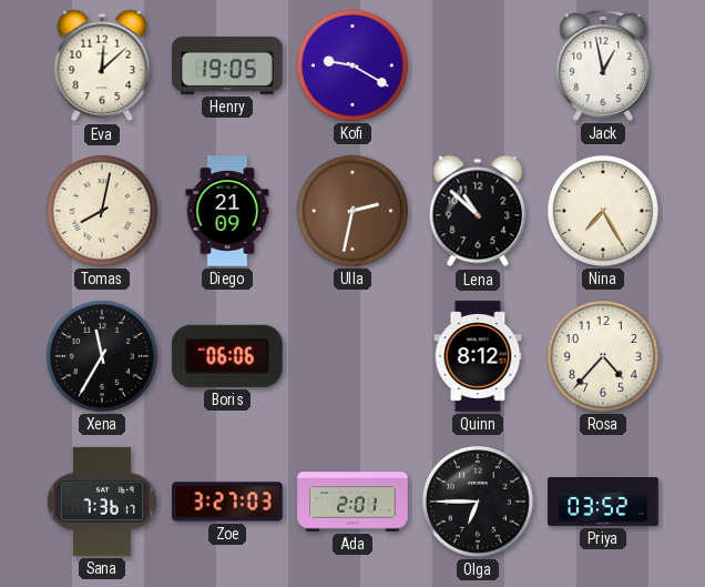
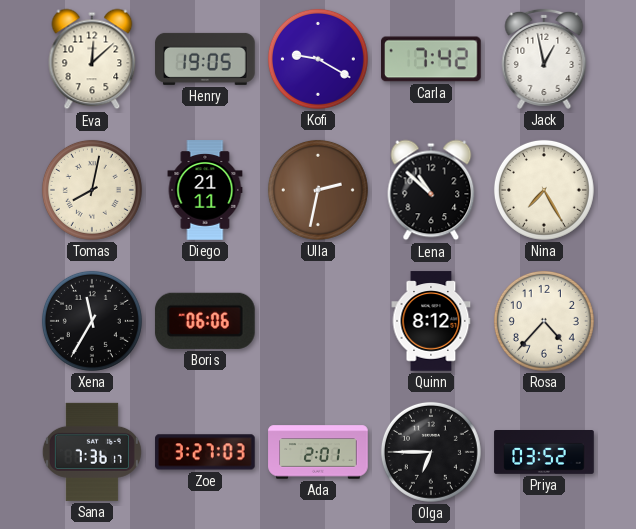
Carla: none -> 7:42
Diego: 21:09 -> 21:11
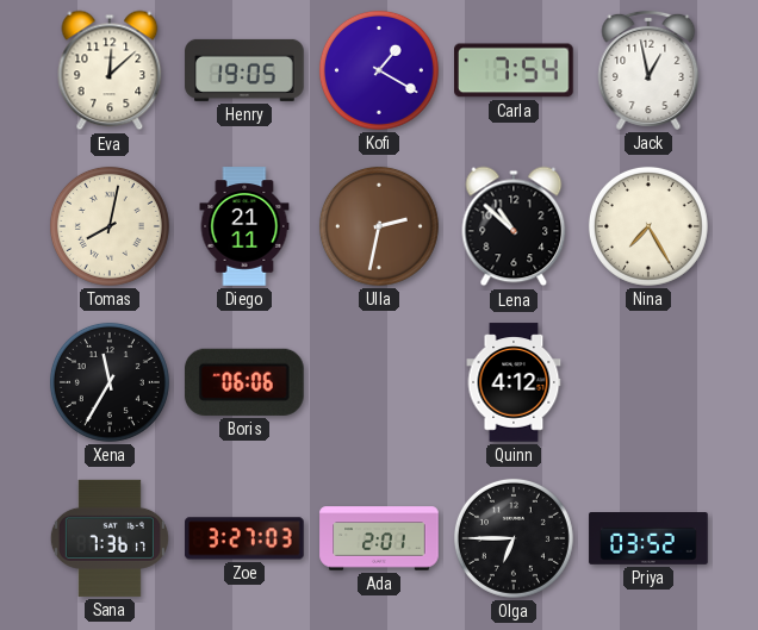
Kofi: 9:20 -> 1:20
Carla: 7:42 -> 7:54
Quinn: 8:12 -> 4:12
Rosa: 4:37 -> none
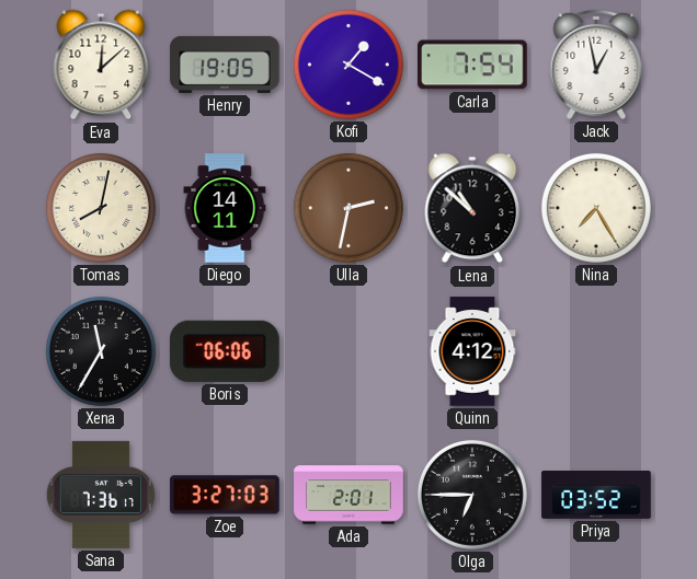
Diego: 21:11 -> 14:11
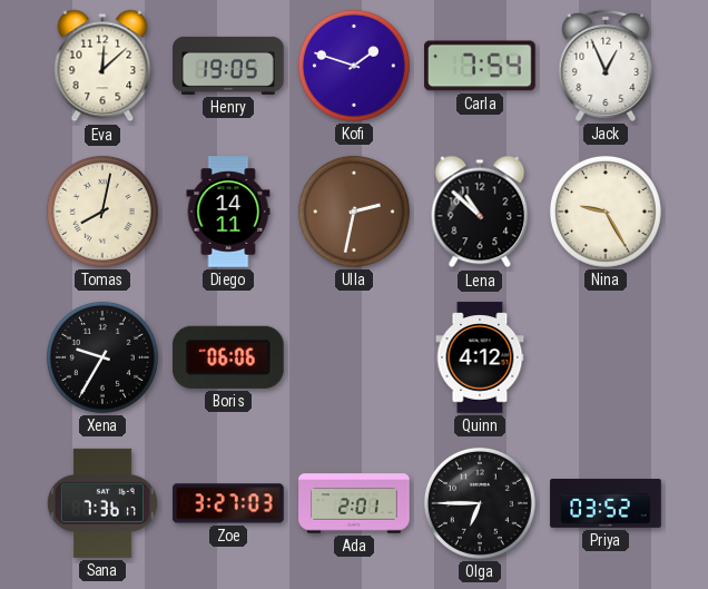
Kofi: 1:20 -> 1:48
Jack: 12:58 -> 12:56
Nina: 7:25 -> 9:25
Xena: 11:35 -> 9:35
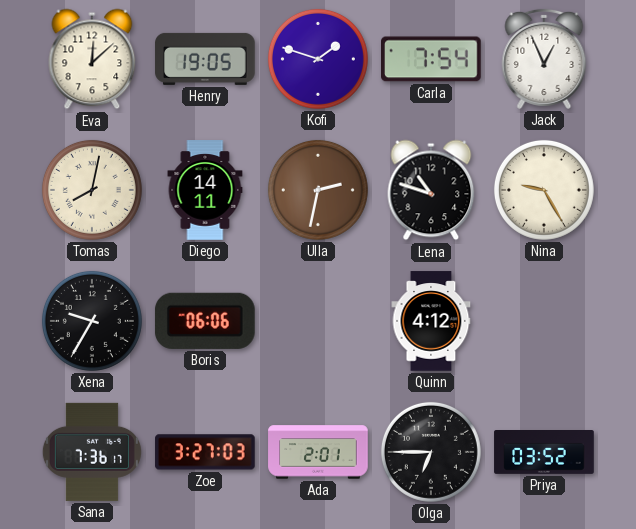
Lena: 10:52 -> 10:48
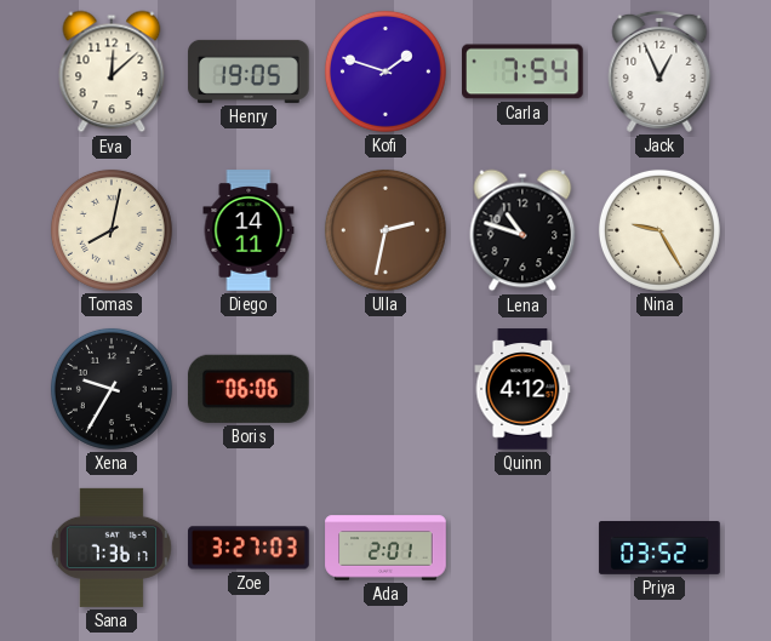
Olga: 6:45 -> none
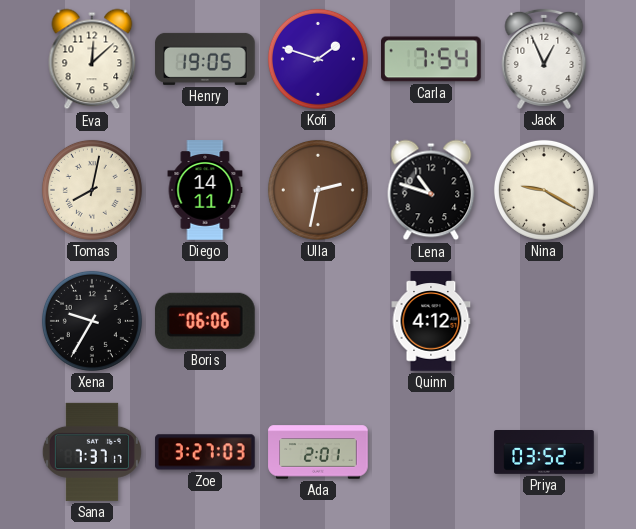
Nina: 9:25 -> 9:20
Sana: 7:36 -> 7:37
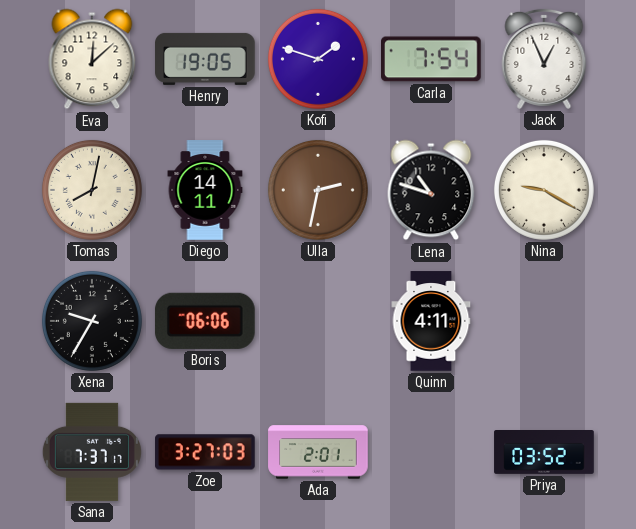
Quinn: 4:12 -> 4:11
